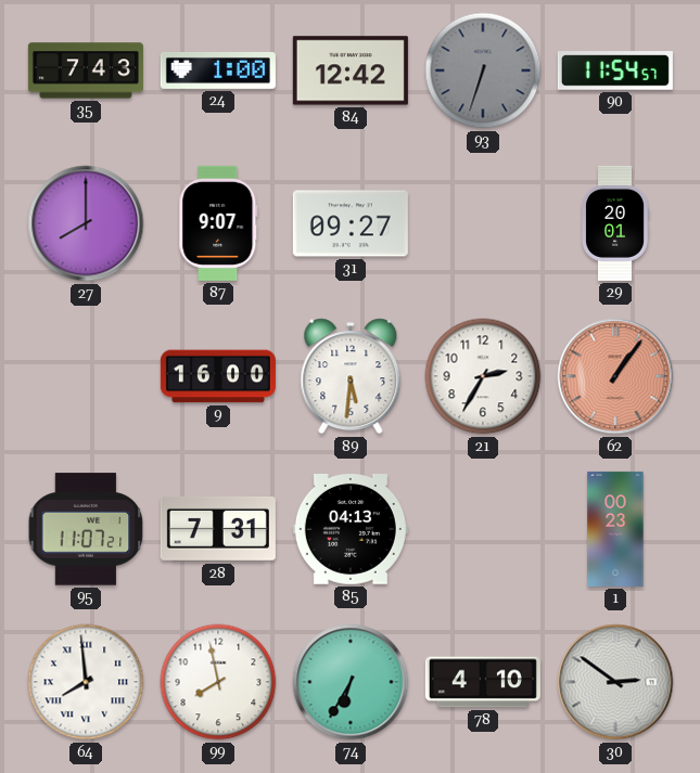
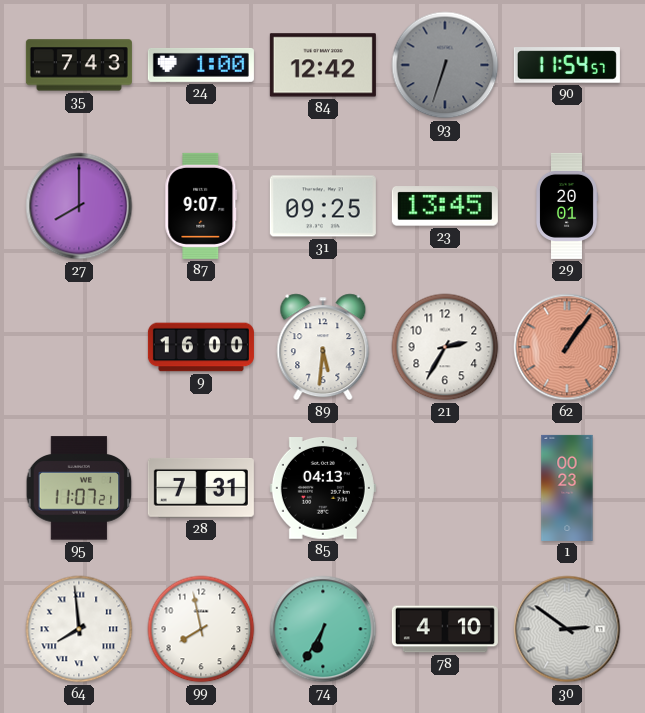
31: 09:27 -> 09:25
23: none -> 13:45
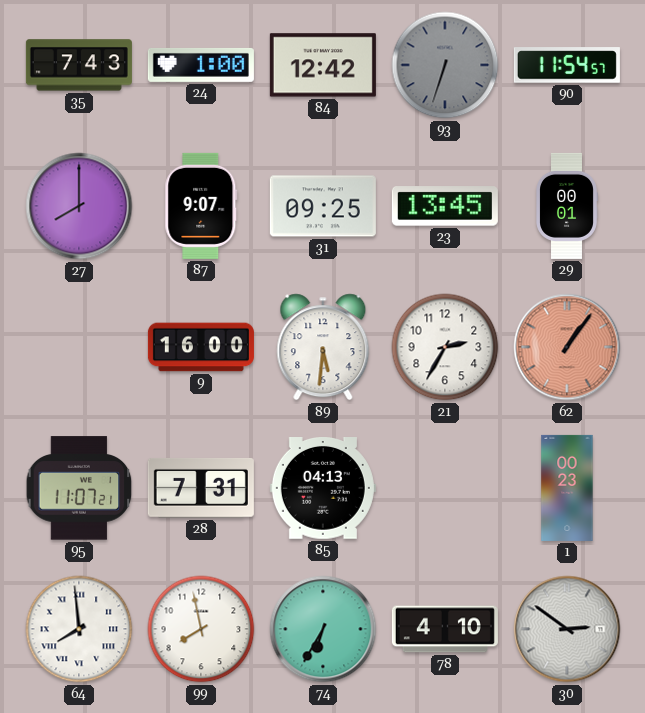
29: 20:01 -> 00:01
